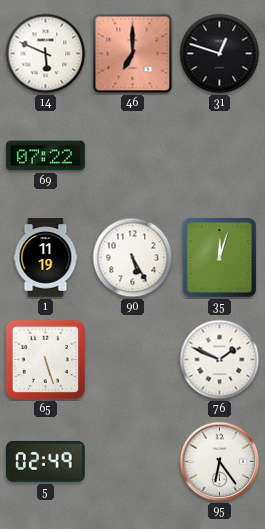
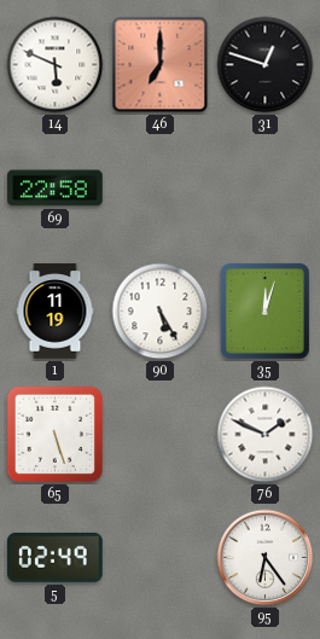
69: 07:22 -> 22:58
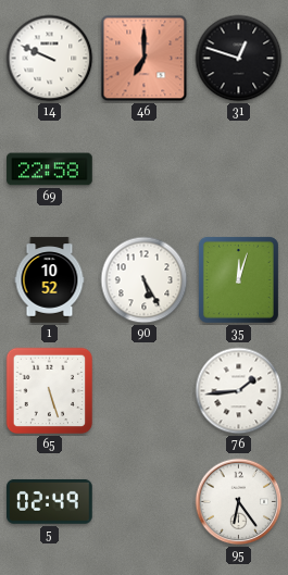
14: 5:49 -> 9:49
1: 11:19 -> 10:52
76: 1:49 -> 1:44
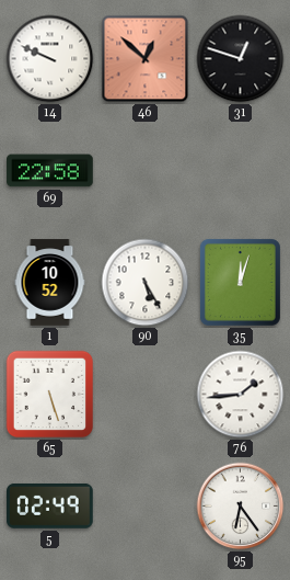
46: 7:00 -> 12:52
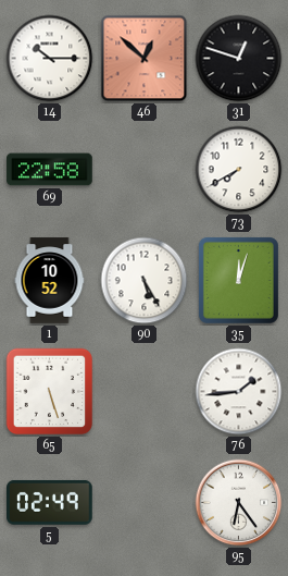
14: 9:49 -> 10:15
73: none -> 7:40
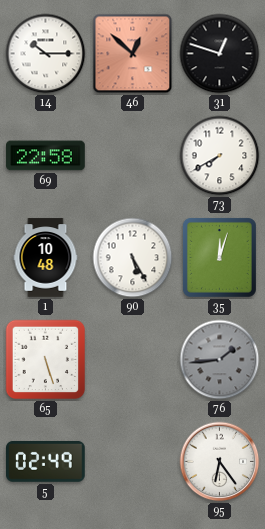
1: 10:52 -> 10:48
76 dial: white -> grey
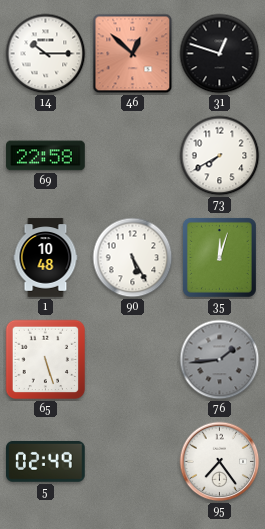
95: 6:24 -> 7:24
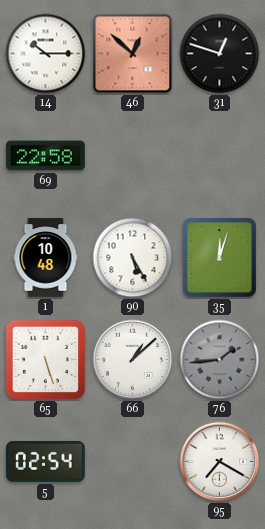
73: 7:40 -> none
66: none -> 1:08
5: 02:49 -> 02:54
95: 7:24 -> 7:20
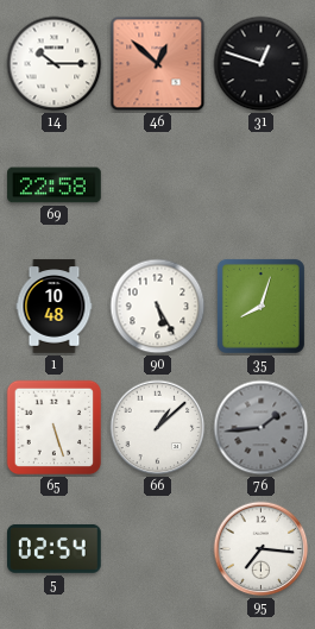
35: 12:03 -> 8:03
95: 7:20 -> 7:16
